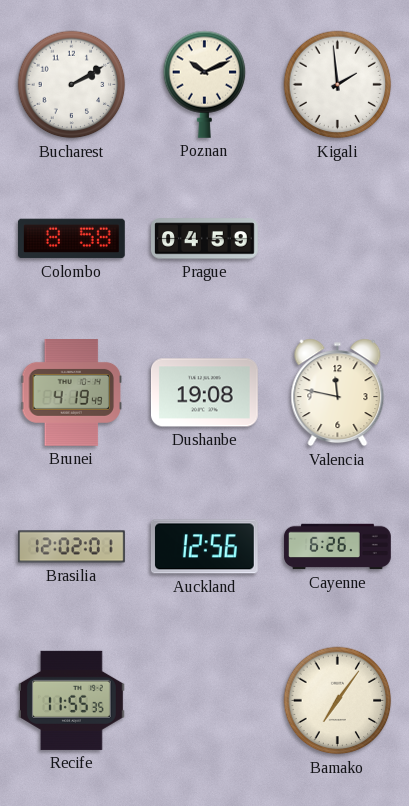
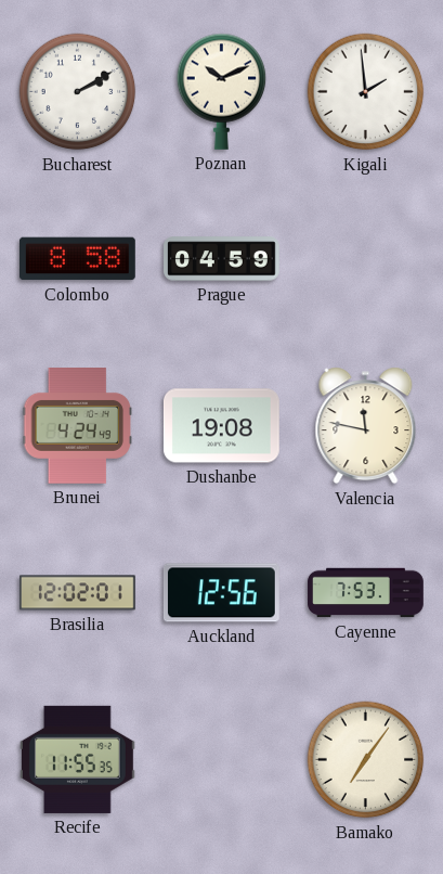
Brunei: 4:19 -> 4:24
Cayenne: 6:26 -> 7:53
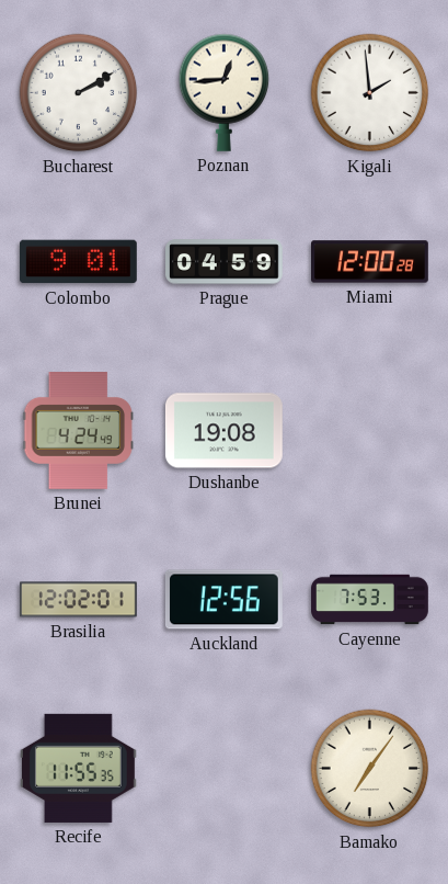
Poznan: 10:11 -> 12:44
Colombo: 8:58 -> 9:01
Miami: none -> 12:00
Valencia: 11:47 -> none
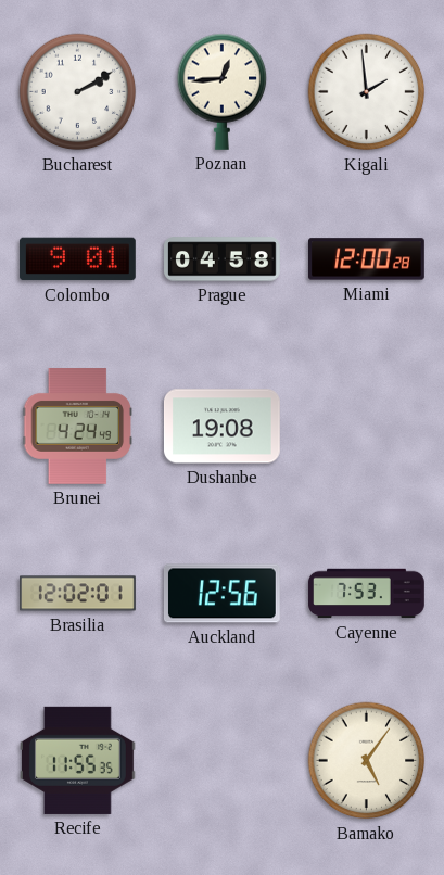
Prague: 04:59 -> 04:58
Bamako: 7:06 -> 5:06
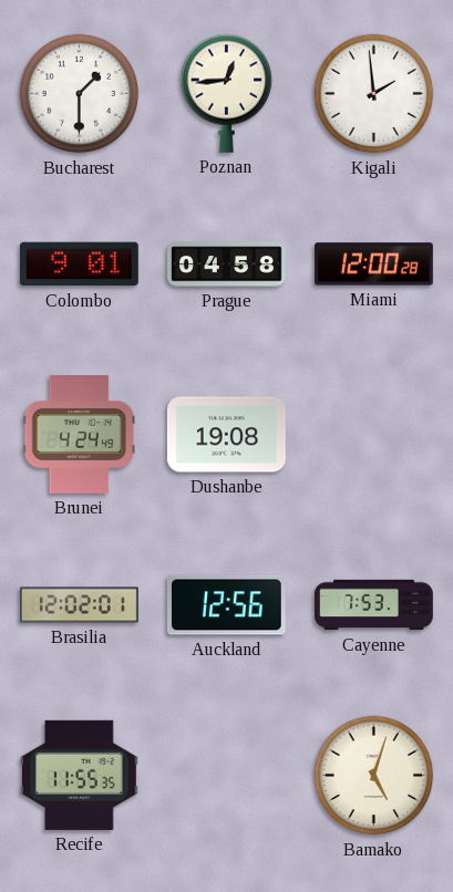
Bucharest: 2:10 -> 1:30
Bamako: 5:06 -> 5:03
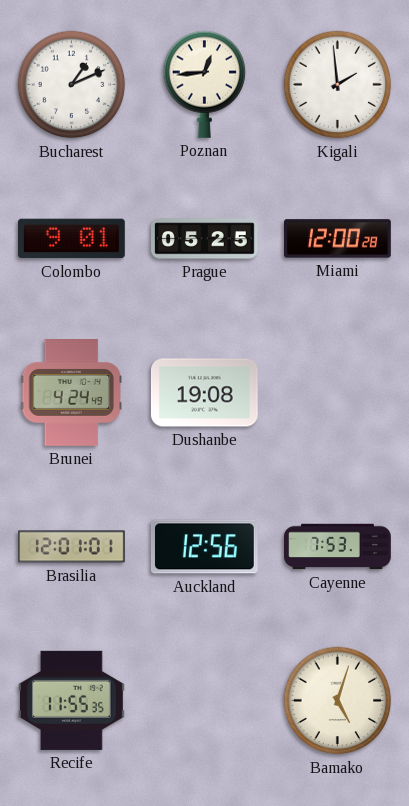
Bucharest: 1:30 -> 1:11
Prague: 04:58 -> 05:25
Brasilia: 12:02 -> 12:01
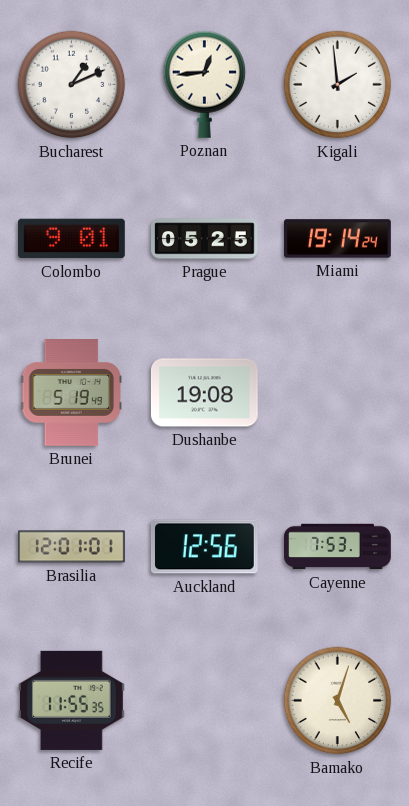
Miami: 12:00 -> 19:14
Brunei: 4:24 -> 5:19
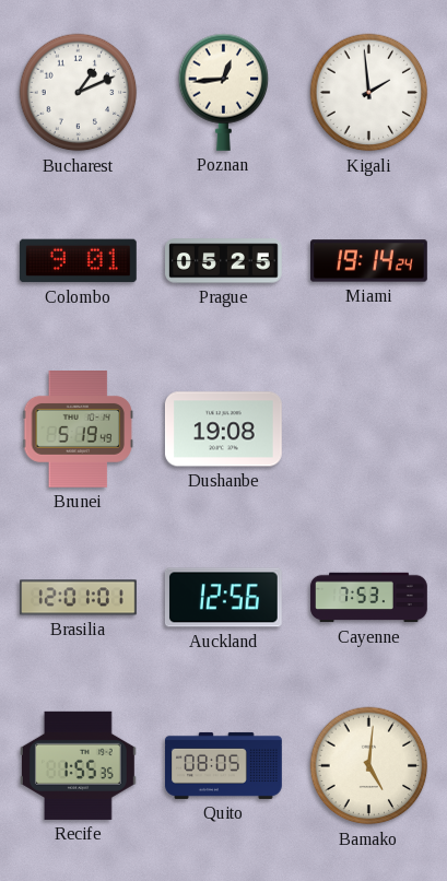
Recife: 11:55 -> 1:55
Quito: none -> 08:05
Bamako: 5:03 -> 5:01
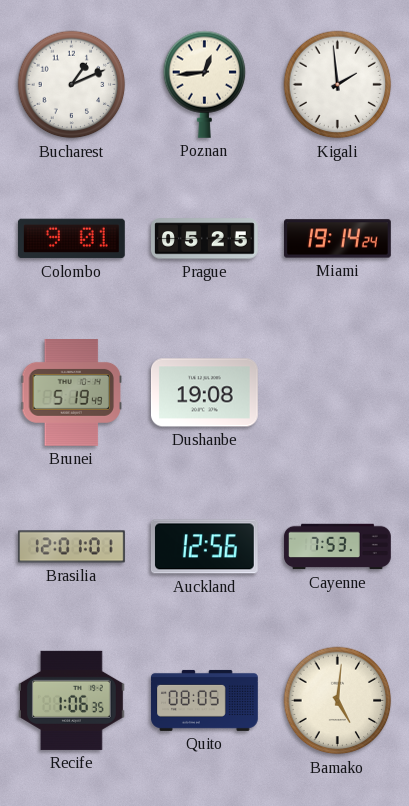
Recife: 1:55 -> 1:06
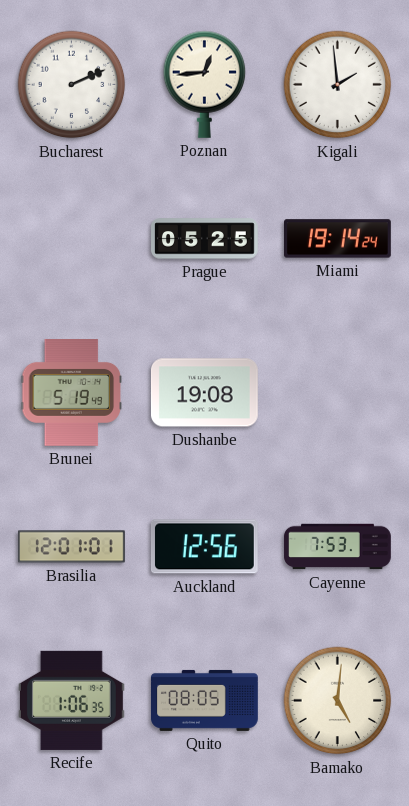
Bucharest: 1:11 -> 2:11
Colombo: 9:01 -> none
